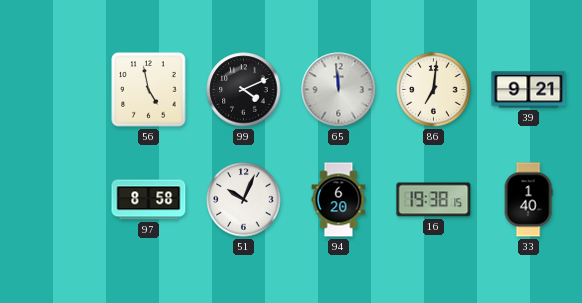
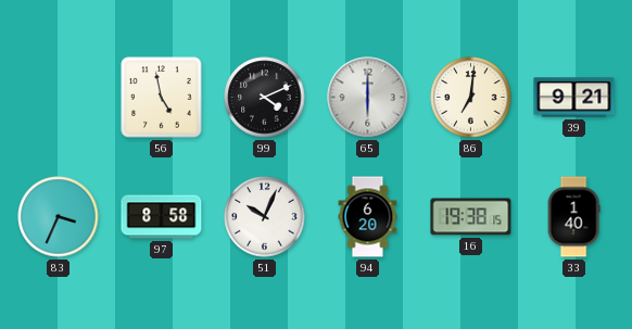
65: 11:59 -> 6:00
83: none -> 3:34
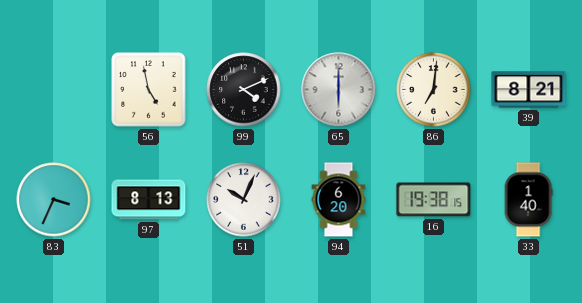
39: 9:21 -> 8:21
97: 8:58 -> 8:13
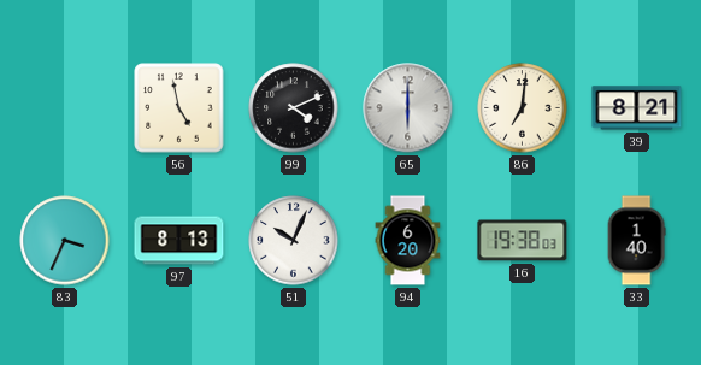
16: 19:38:15 -> 19:38:03
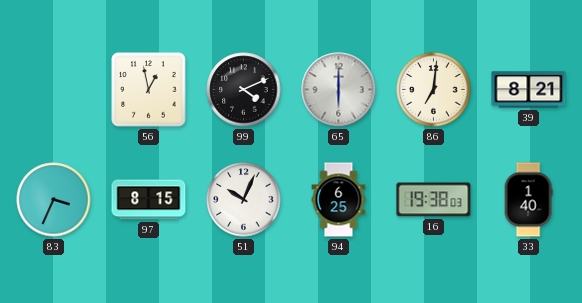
56: 4:58 -> 12:58
97: 8:13 -> 8:15
94: 6:20 -> 6:25
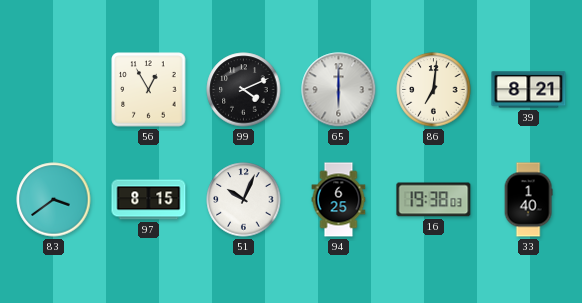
56: 12:58 -> 12:55
83: 3:34 -> 3:39
